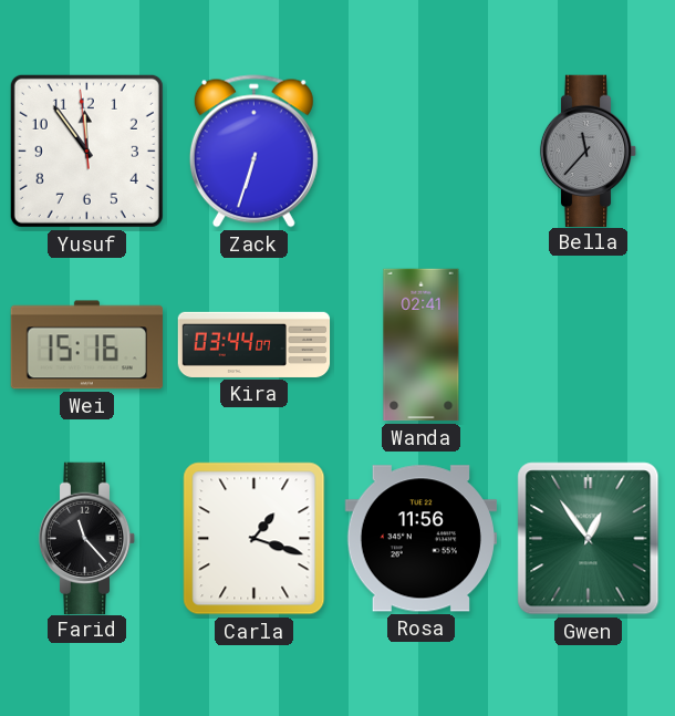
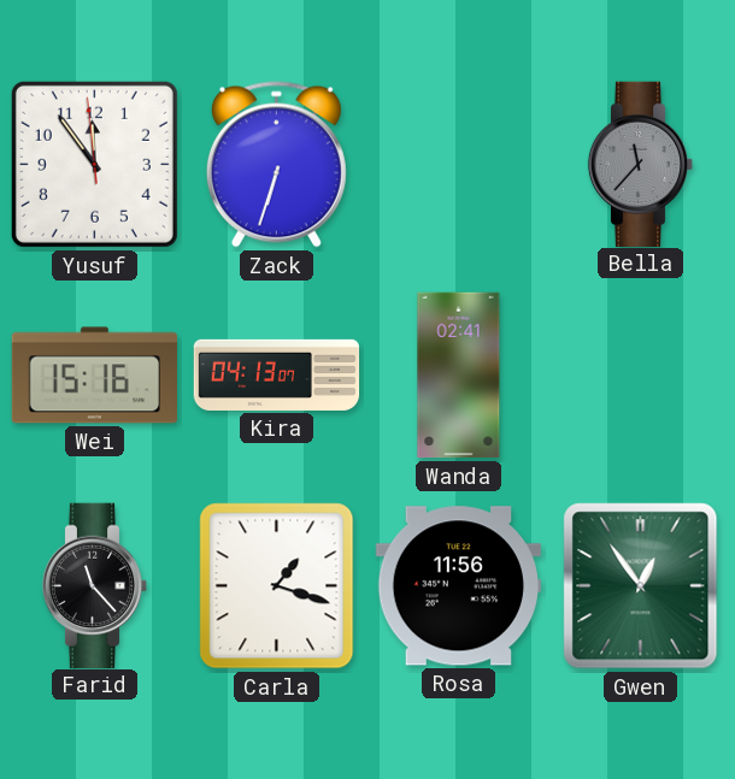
Kira: 03:44 -> 04:13
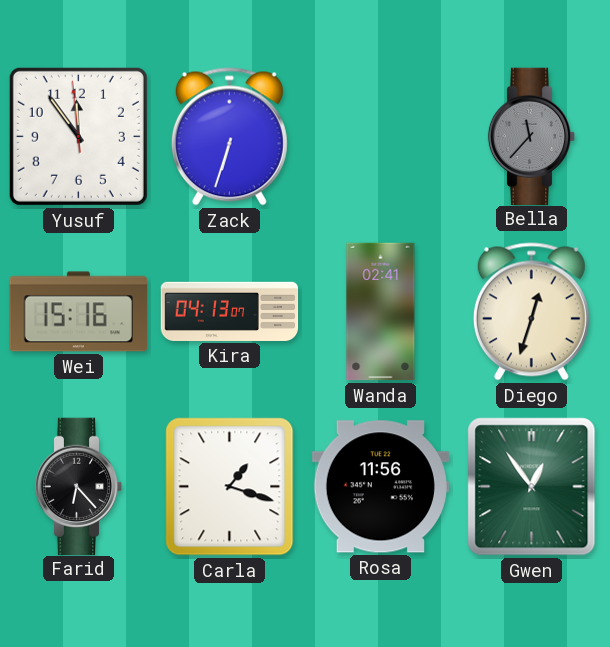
Diego: none -> 12:33
Farid: 11:23 -> 6:23
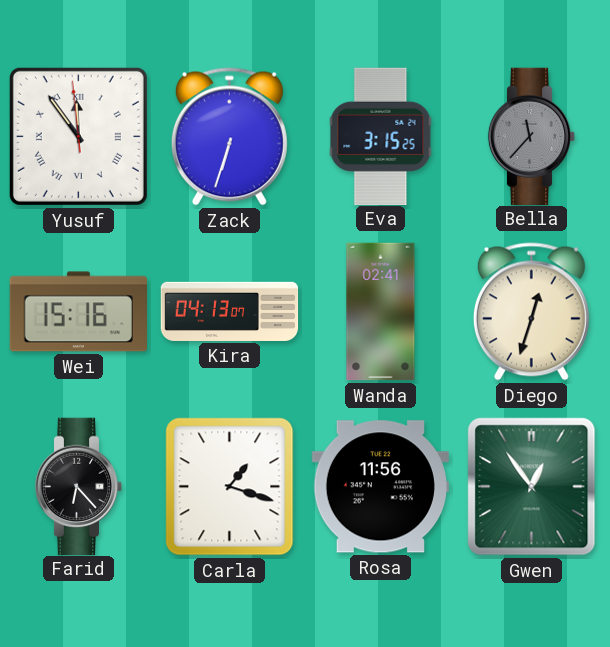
Yusuf numerals: Arabic -> Roman
Eva: none -> 3:15
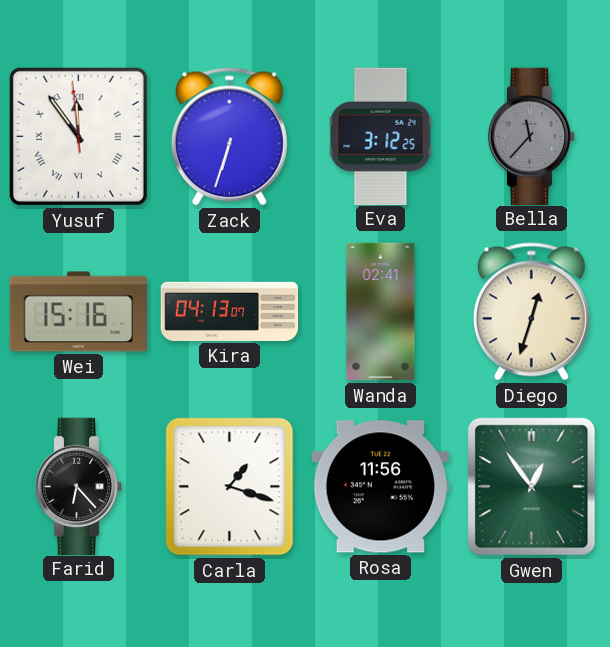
Eva: 3:15 -> 3:12
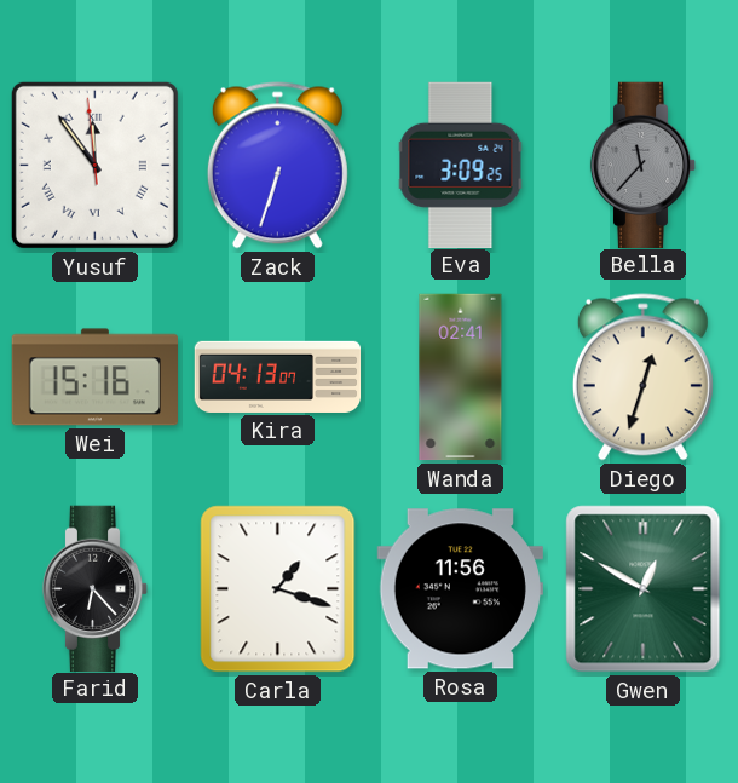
Eva: 3:12 -> 3:09
Gwen: 12:54 -> 12:50
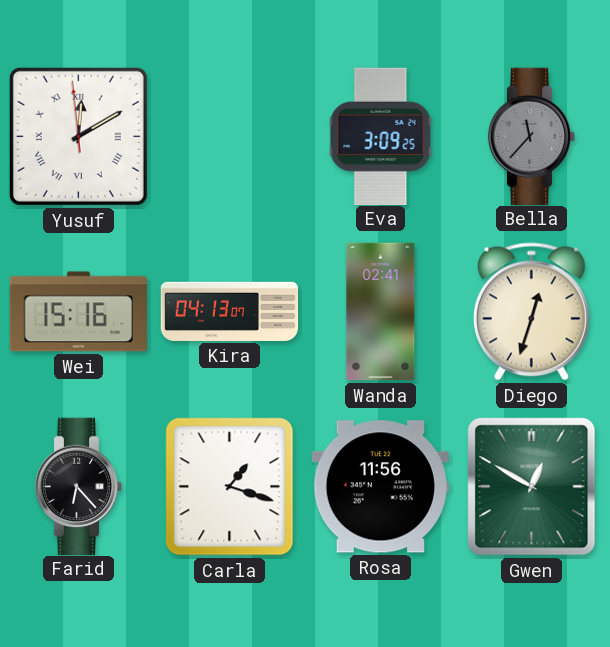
Yusuf: 11:53 -> 12:09
Zack: 6:33 -> none
